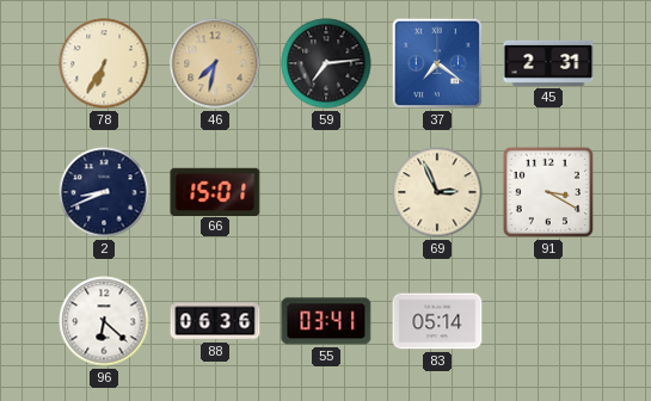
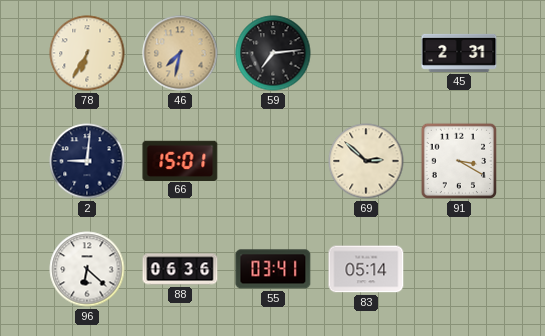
37: 7:21 -> none
2: 8:41 -> 9:01
69: 2:56 -> 2:52
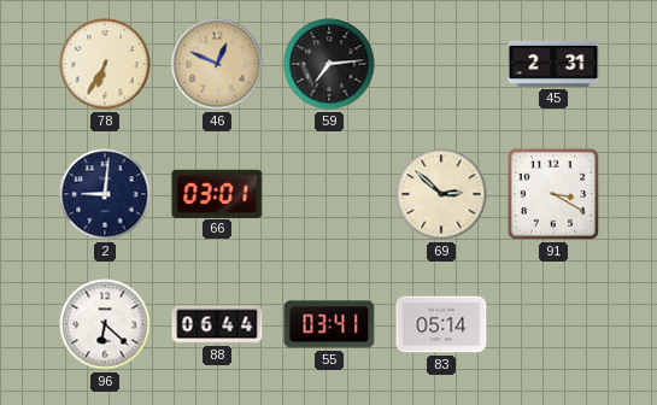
46: 7:32 -> 12:49
66: 15:01 -> 03:01
88: 06:36 -> 06:44
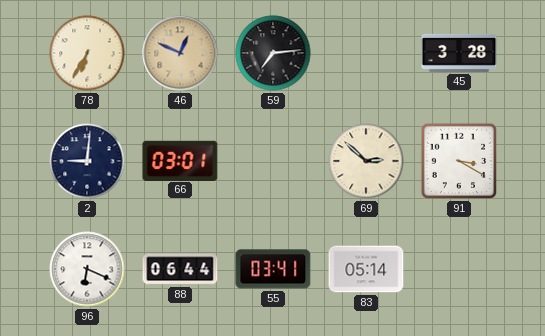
45: 2:31 -> 3:28
96: 6:22 -> 6:19
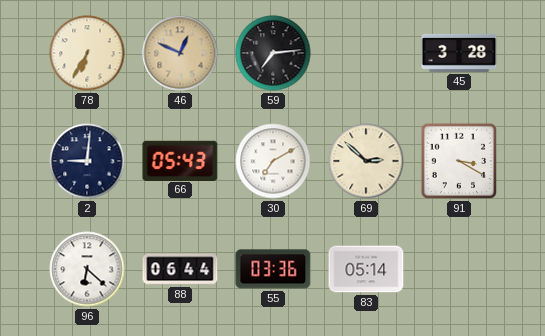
66: 03:01 -> 05:43
30: none -> 7:10
96: 6:19 -> 6:22
55: 03:41 -> 03:36
